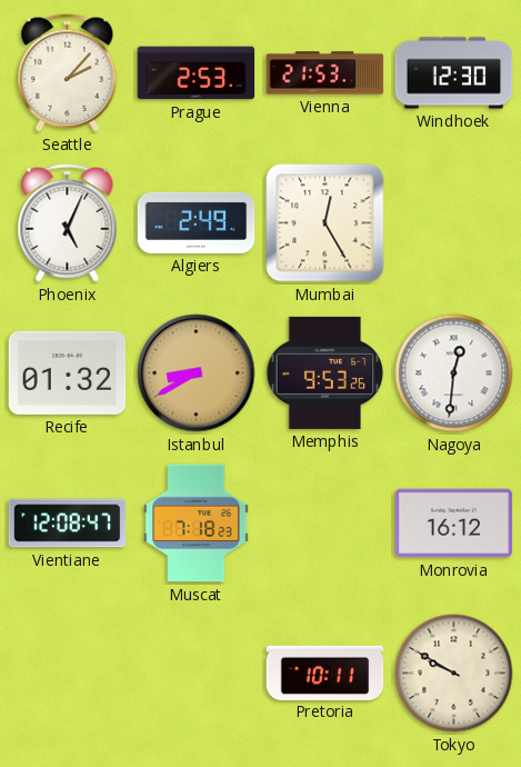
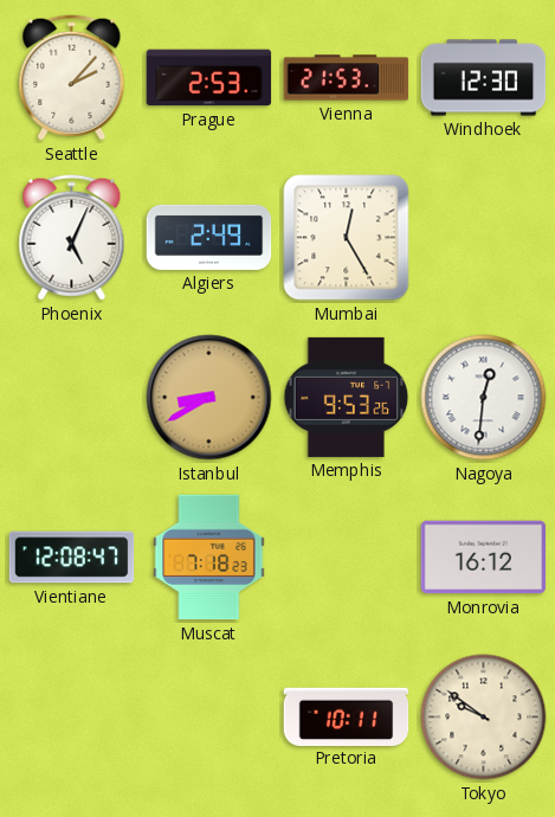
Recife: 01:32 -> none
Tokyo: 9:50 -> 9:51
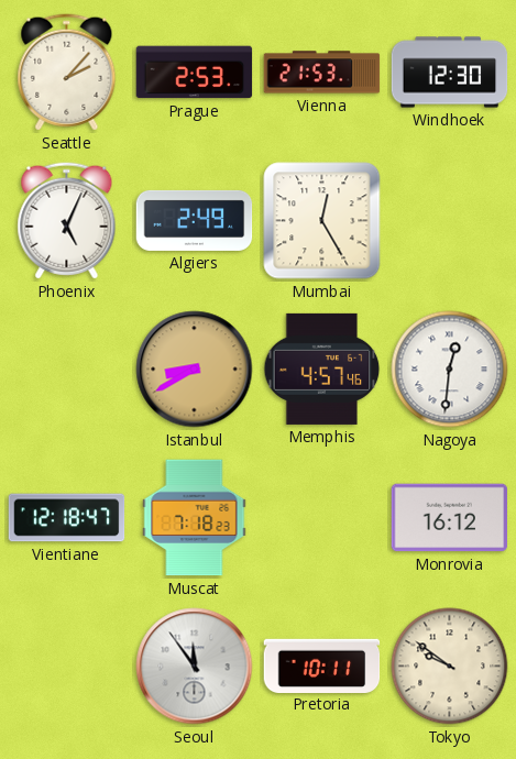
Memphis: 9:53 -> 4:57
Vientiane: 12:08 -> 12:18
Seoul: none -> 11:54
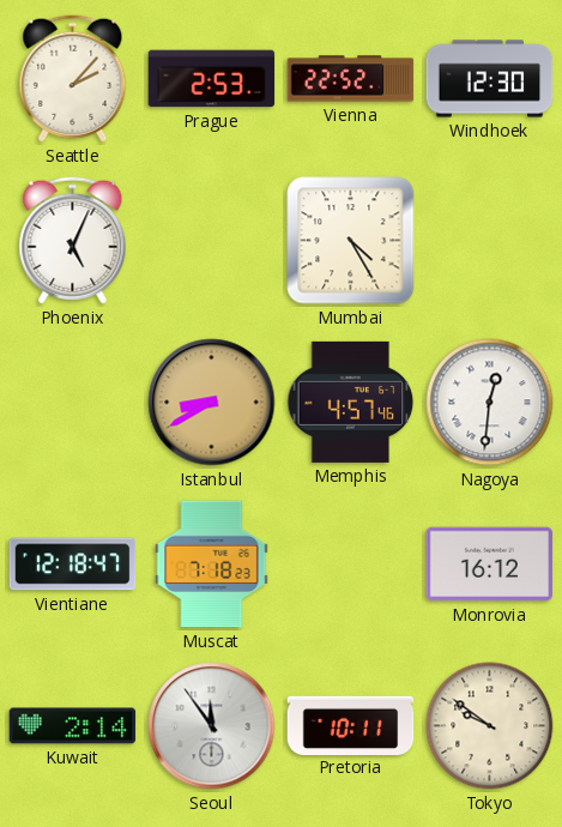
Vienna: 21:53 -> 22:52
Algiers: 2:49 -> none
Mumbai: 12:25 -> 4:25
Kuwait: none -> 2:14
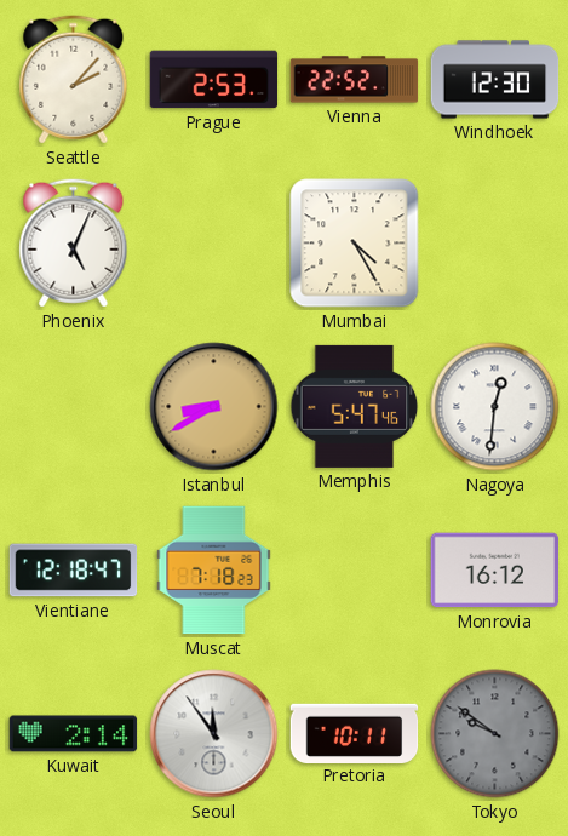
Memphis: 4:57 -> 5:47
Tokyo dial: cream -> grey
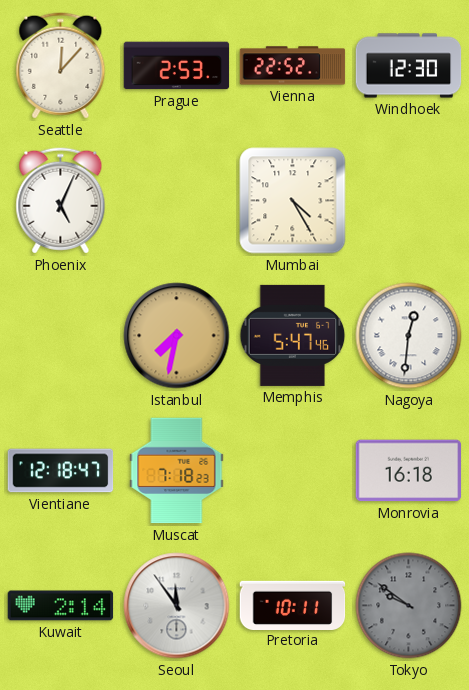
Seattle: 2:07 -> 12:07
Istanbul: 8:40 -> 7:32
Monrovia: 16:12 -> 16:18
